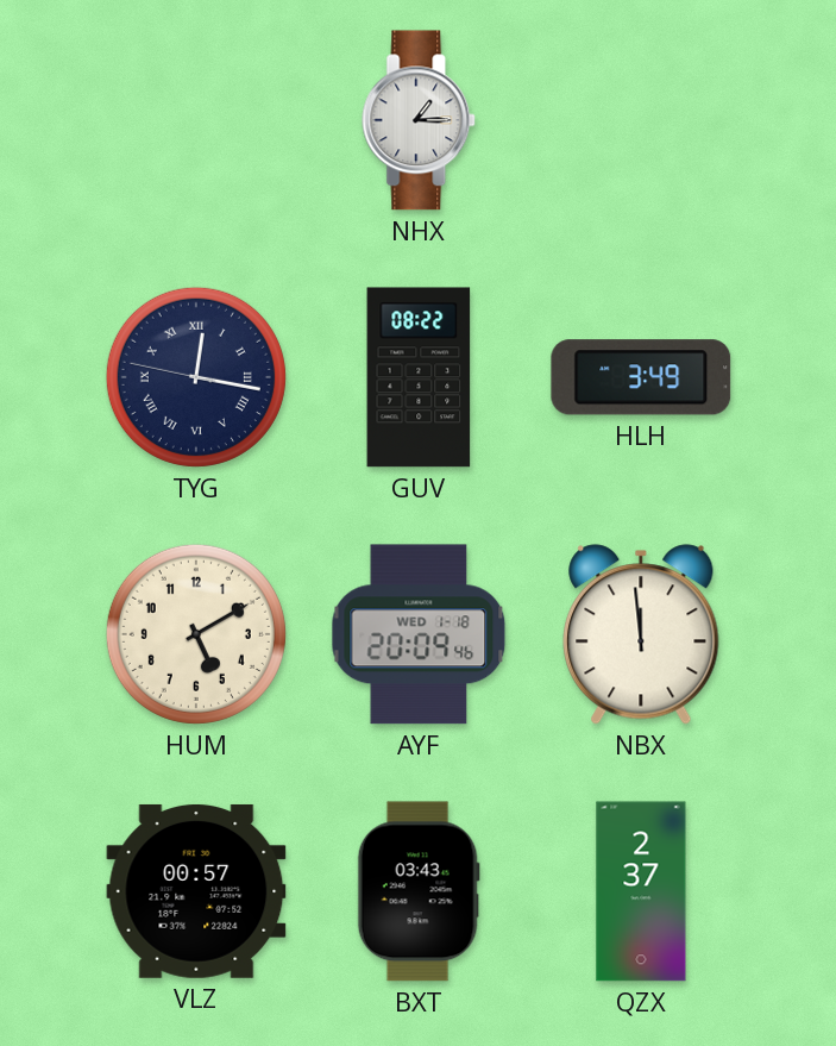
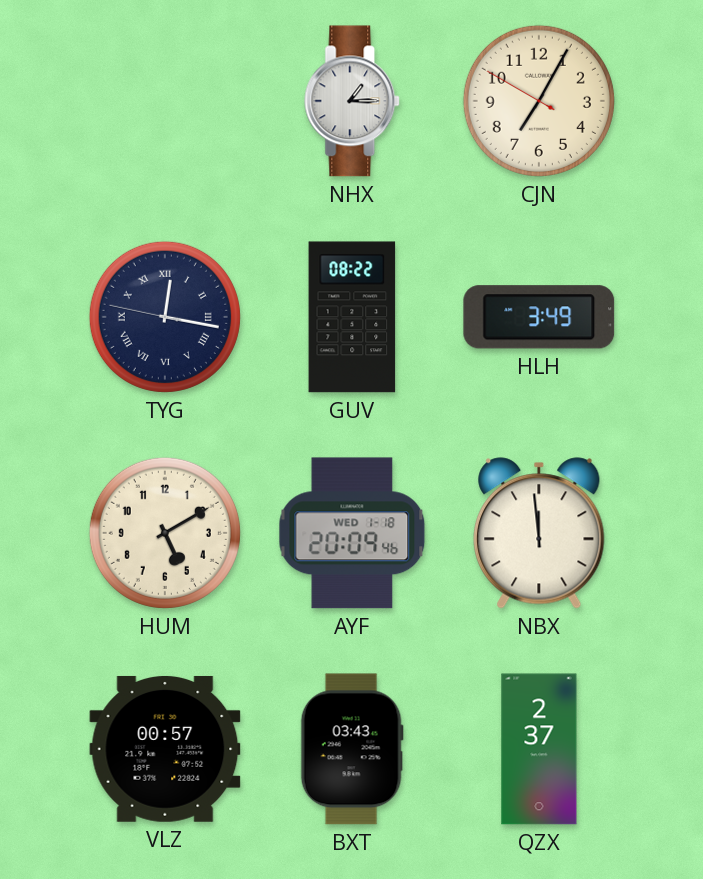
CJN: none -> 7:04
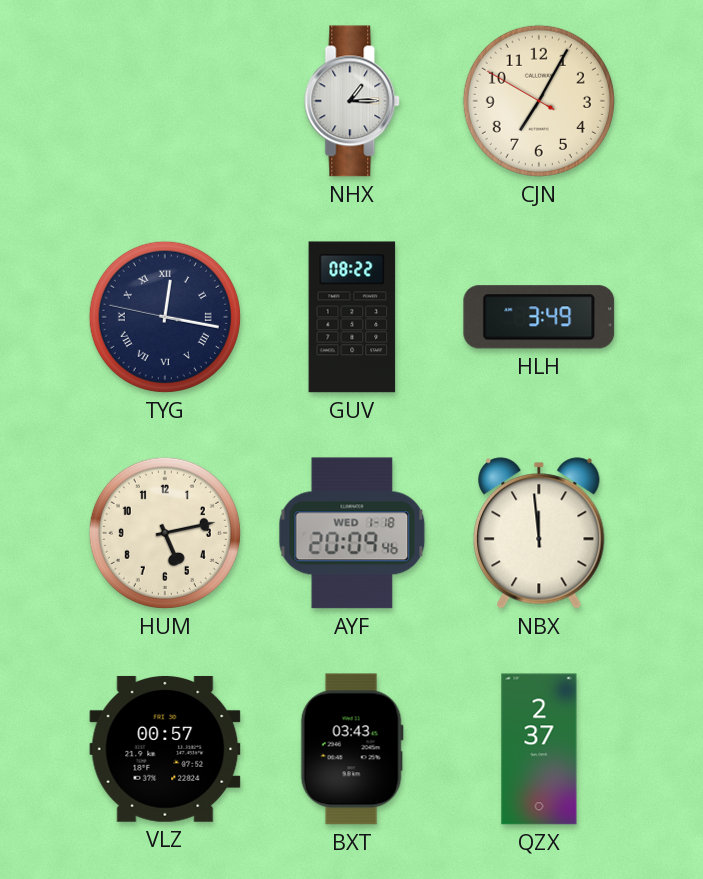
HUM: 5:10 -> 5:13
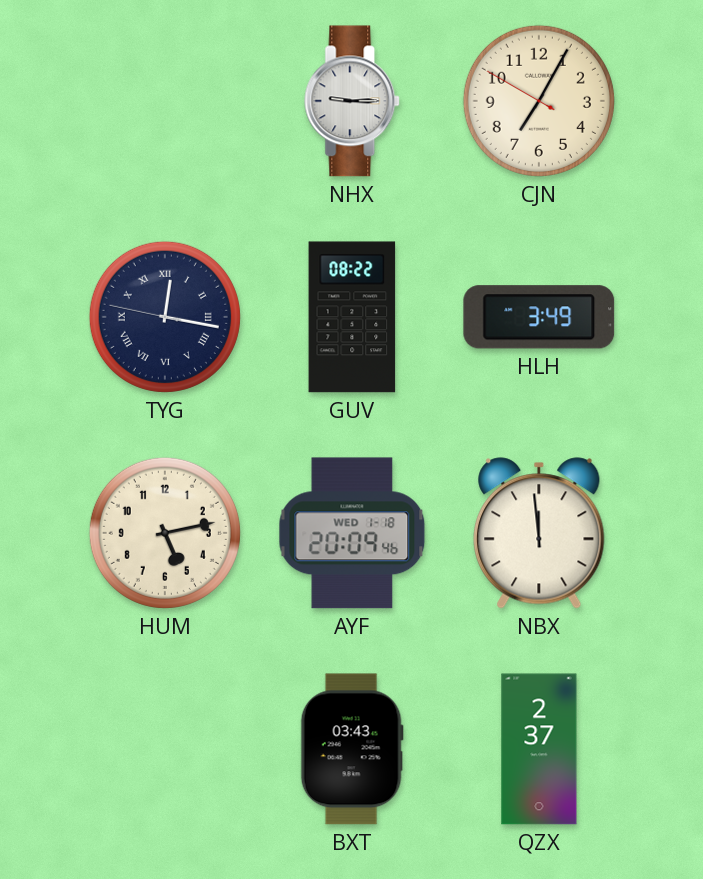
NHX: 1:15 -> 9:15
VLZ: 00:57 -> none
